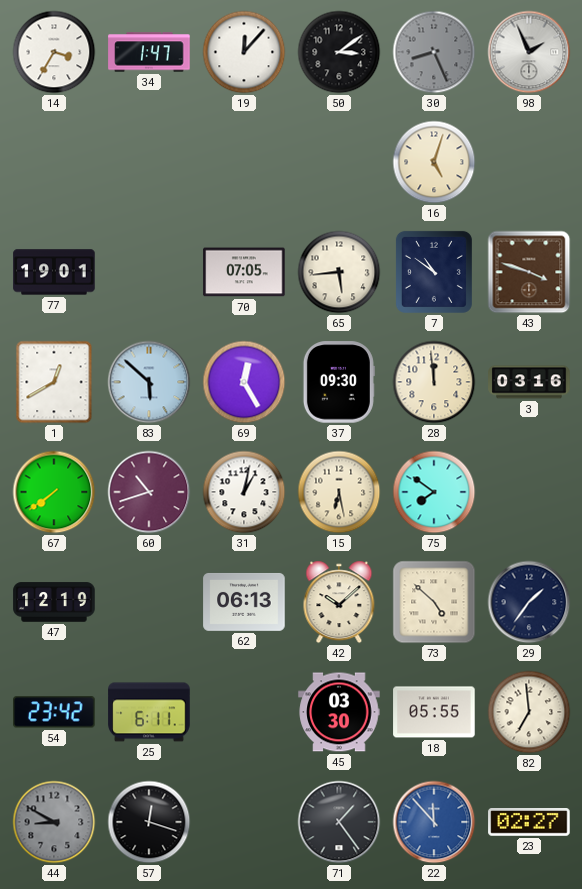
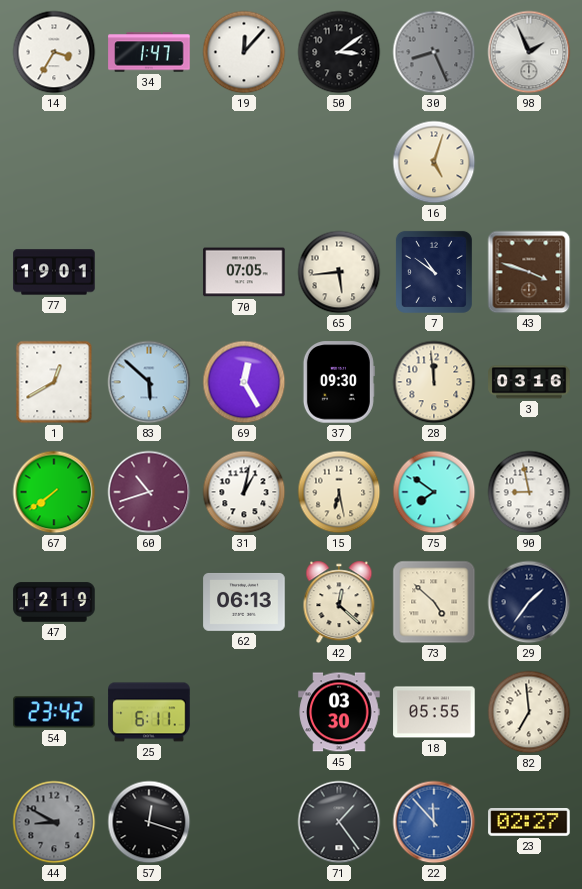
90: none -> 8:58
42: 10:08 -> 12:22
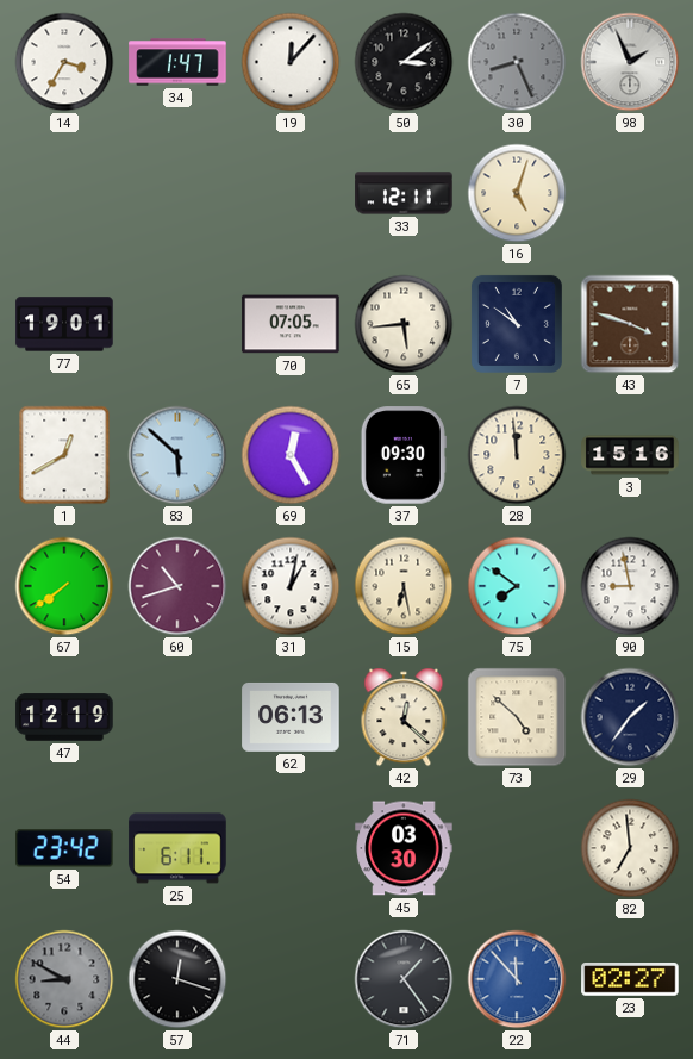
33: none -> 12:11
3: 03:16 -> 15:16
18: 05:55 -> none
